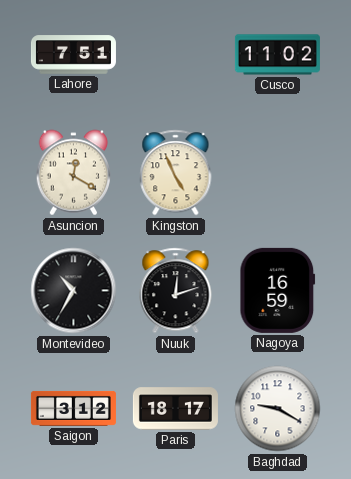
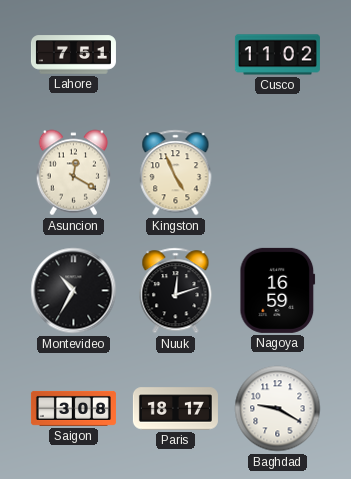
Saigon: 3:12 -> 3:08
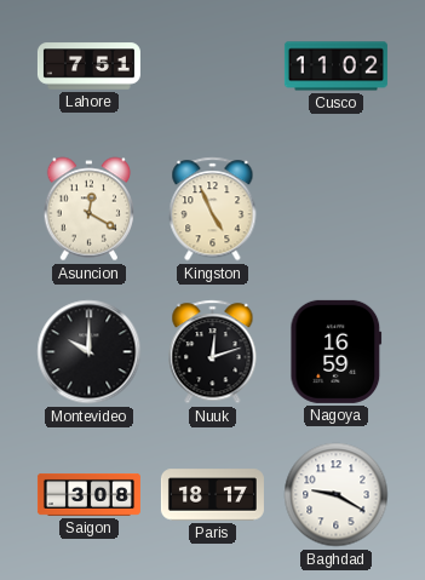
Montevideo: 10:35 -> 10:00
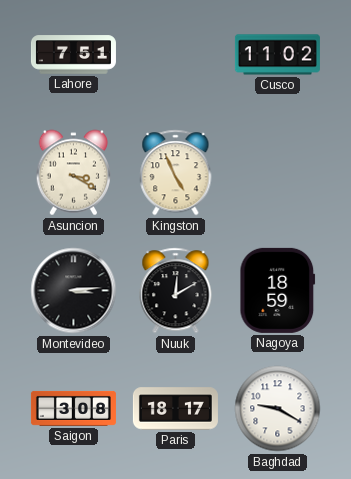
Asuncion: 12:20 -> 3:20
Montevideo: 10:00 -> 3:14
Nuuk: 12:12 -> 12:10
Nagoya: 16:59 -> 18:59
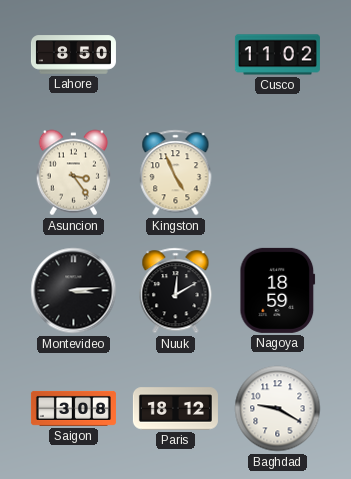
Lahore: 7:51 -> 8:50
Asuncion: 3:20 -> 3:24
Paris: 18:17 -> 18:12
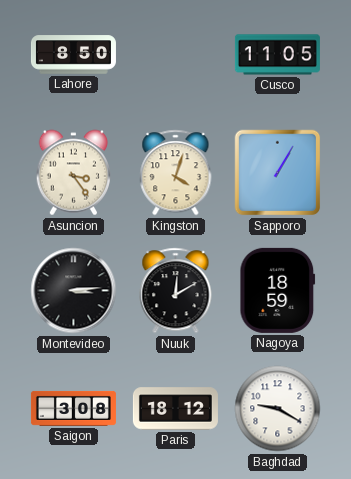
Cusco: 11:02 -> 11:05
Kingston: 4:56 -> 4:03
Sapporo: none -> 1:05
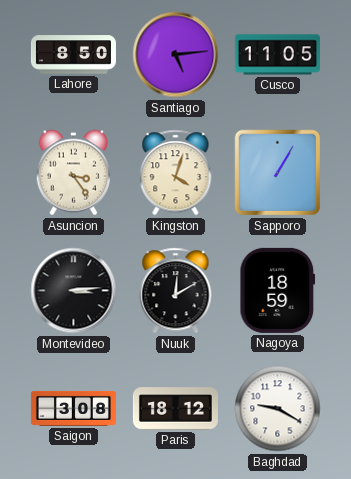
Santiago: none -> 5:14
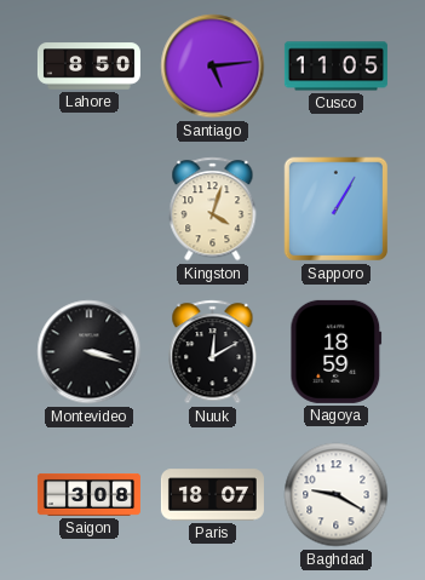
Asuncion: 3:24 -> none
Montevideo: 3:14 -> 3:18
Paris: 18:12 -> 18:07
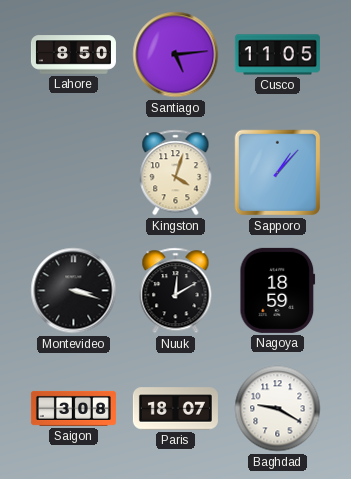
Sapporo: 1:05 -> 1:07
